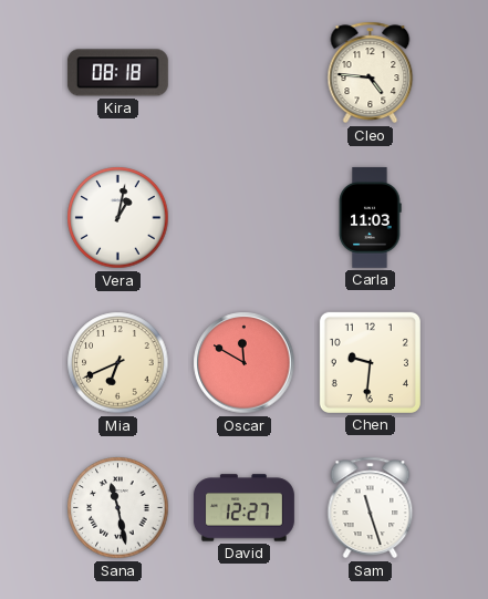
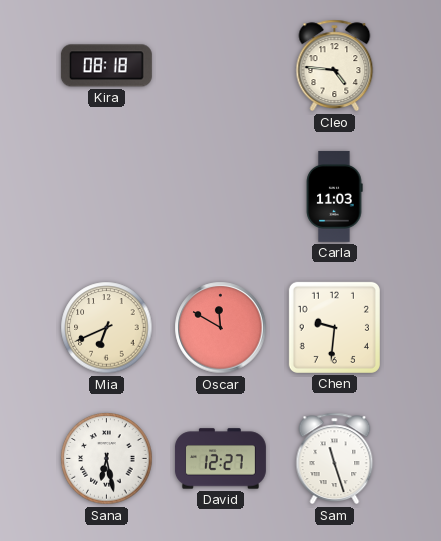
Vera: 1:02 -> none
Sana: 11:28 -> 6:28
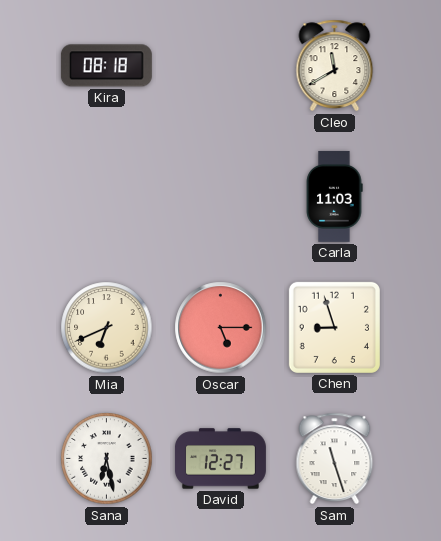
Cleo: 4:46 -> 11:40
Oscar: 11:50 -> 5:15
Chen: 9:31 -> 8:57
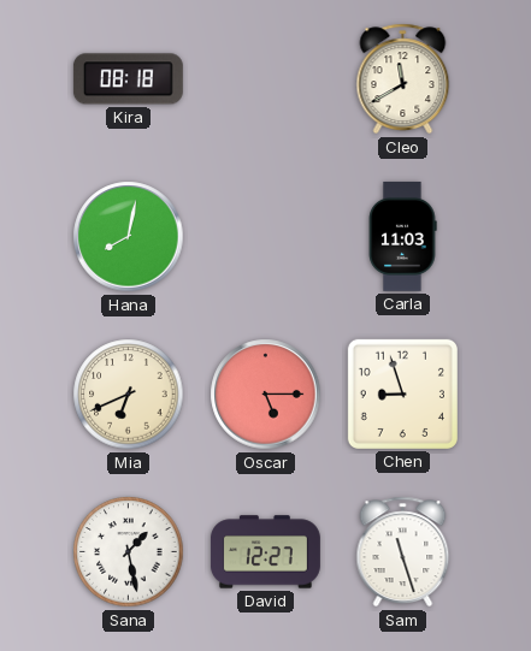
Hana: none -> 8:02
Sana: 6:28 -> 1:28
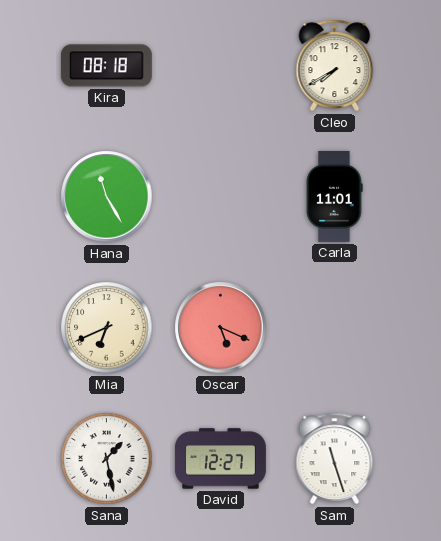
Cleo: 11:40 -> 7:40
Hana: 8:02 -> 11:25
Carla: 11:03 -> 11:01
Oscar: 5:15 -> 5:19
Chen: 8:57 -> none
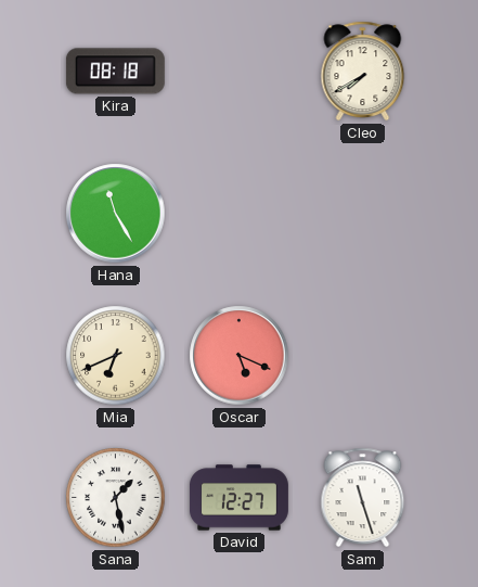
Carla: 11:01 -> none
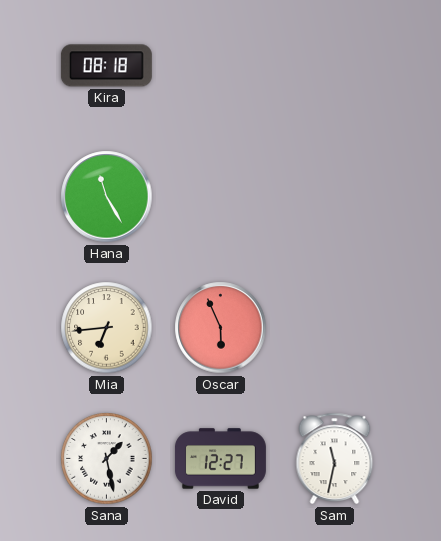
Cleo: 7:40 -> none
Mia: 6:41 -> 6:44
Oscar: 5:19 -> 5:56
Sam: 11:27 -> 11:32
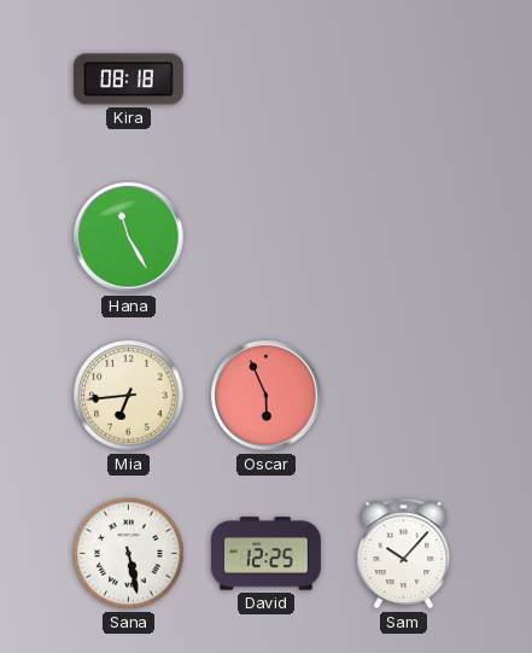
Sana: 1:28 -> 5:28
David: 12:27 -> 12:25
Sam: 11:32 -> 10:07
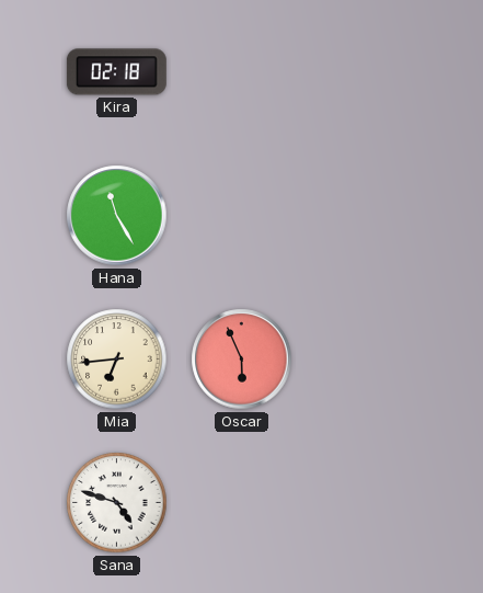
Kira: 08:18 -> 02:18
Sana: 5:28 -> 4:48
David: 12:25 -> none
Sam: 10:07 -> none
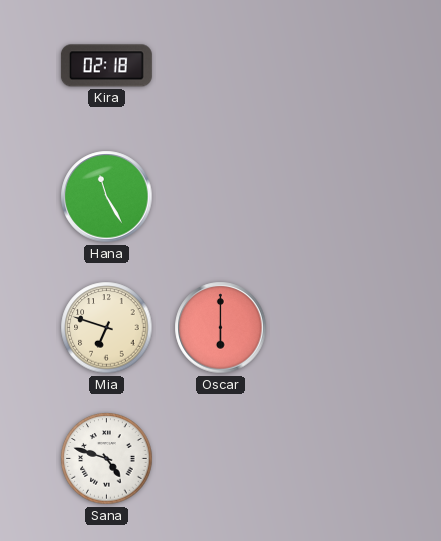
Mia: 6:44 -> 6:48
Oscar: 5:56 -> 6:00
